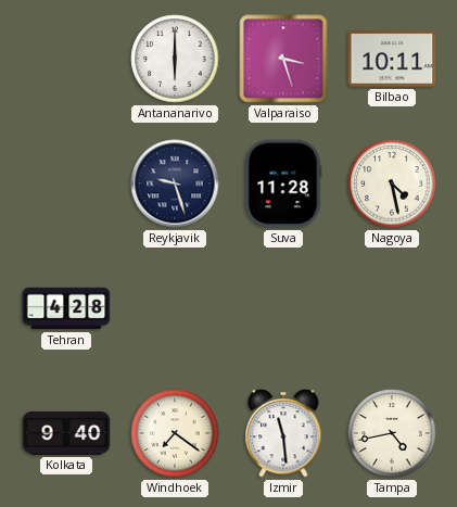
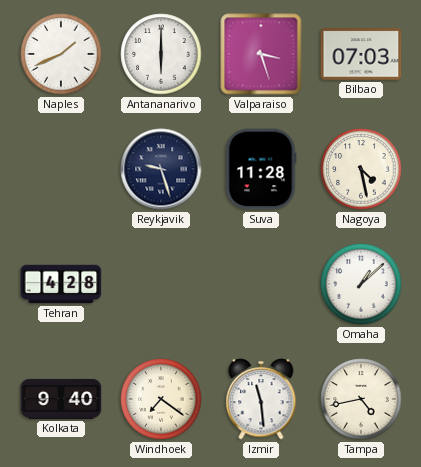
Naples: none -> 1:41
Bilbao: 10:11 -> 07:03
Omaha: none -> 1:08
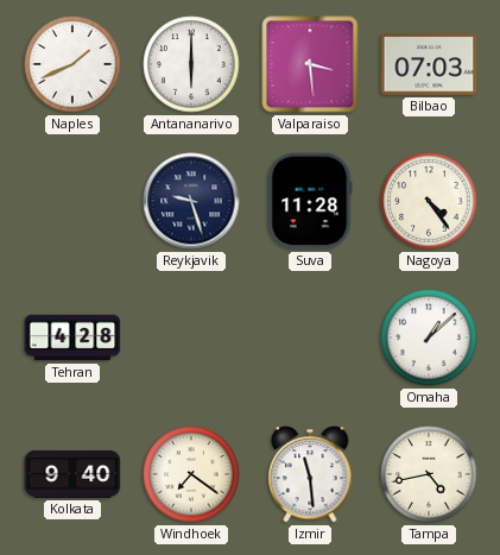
Valparaiso: 3:27 -> 3:29
Nagoya: 4:28 -> 4:24
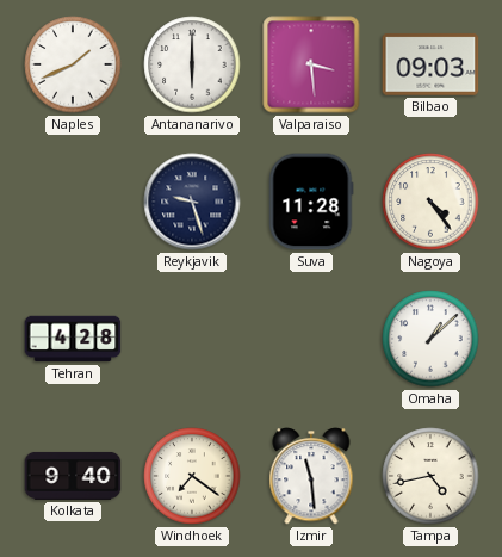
Bilbao: 07:03 -> 09:03
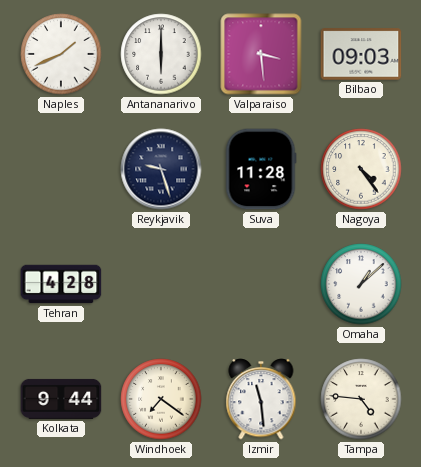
Kolkata: 9:40 -> 9:44
Tampa: 4:43 -> 4:46
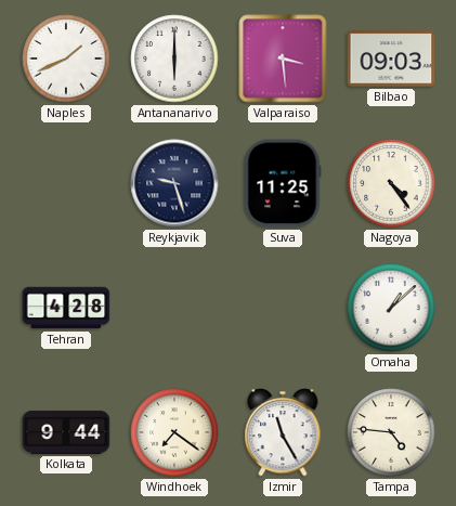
Suva: 11:28 -> 11:25
Izmir: 11:29 -> 11:25
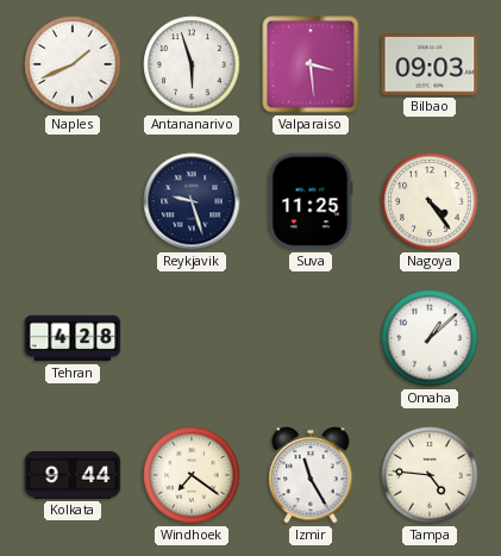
Antananarivo: 6:00 -> 5:57
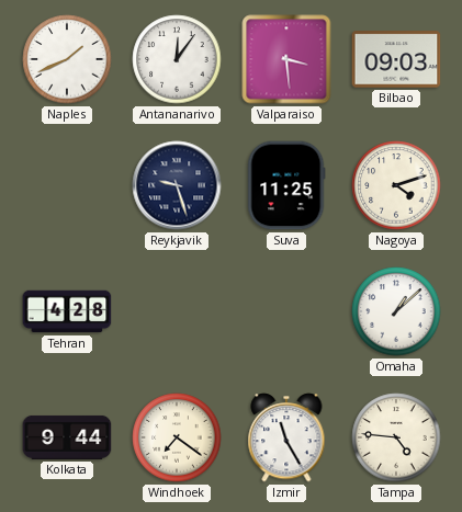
Antananarivo: 5:57 -> 12:06
Nagoya: 4:24 -> 4:12
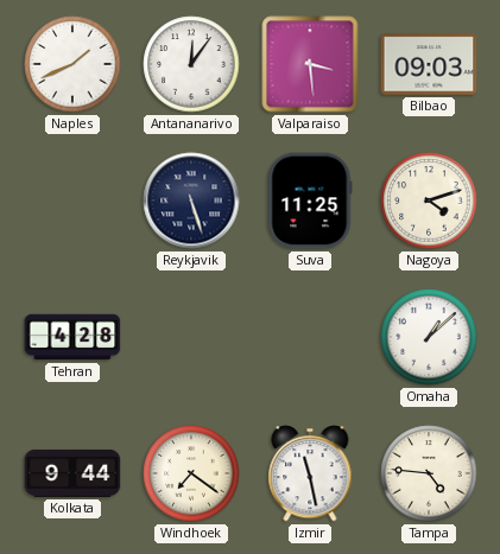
Reykjavik: 9:27 -> 5:27
Izmir: 11:25 -> 11:28
